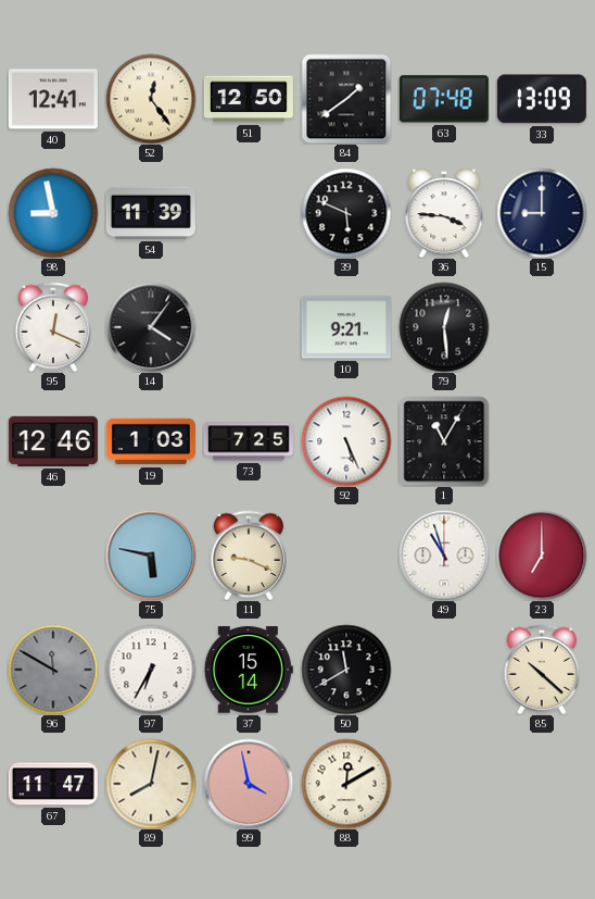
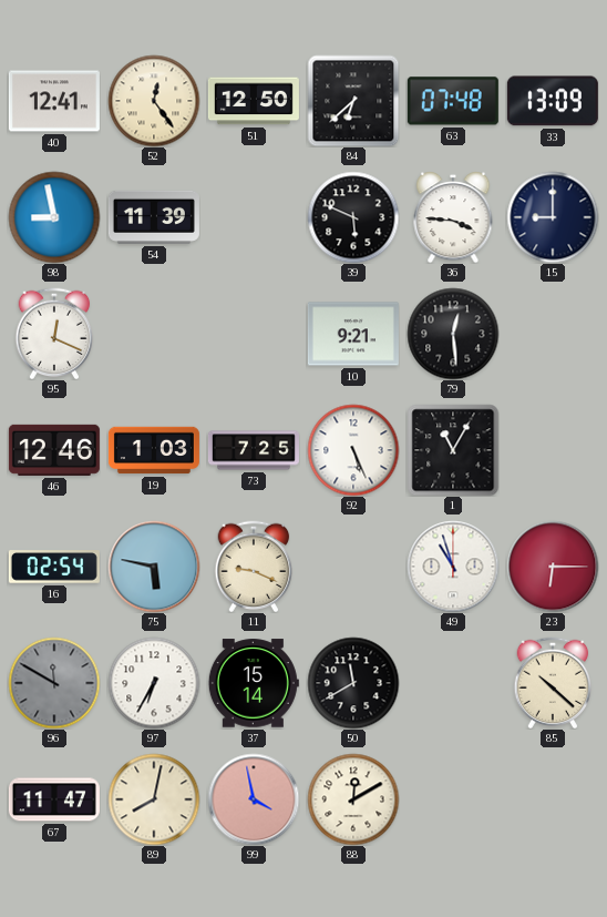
84: 1:39 -> 6:38
14: 4:06 -> none
16: none -> 02:54
23: 7:00 -> 6:15
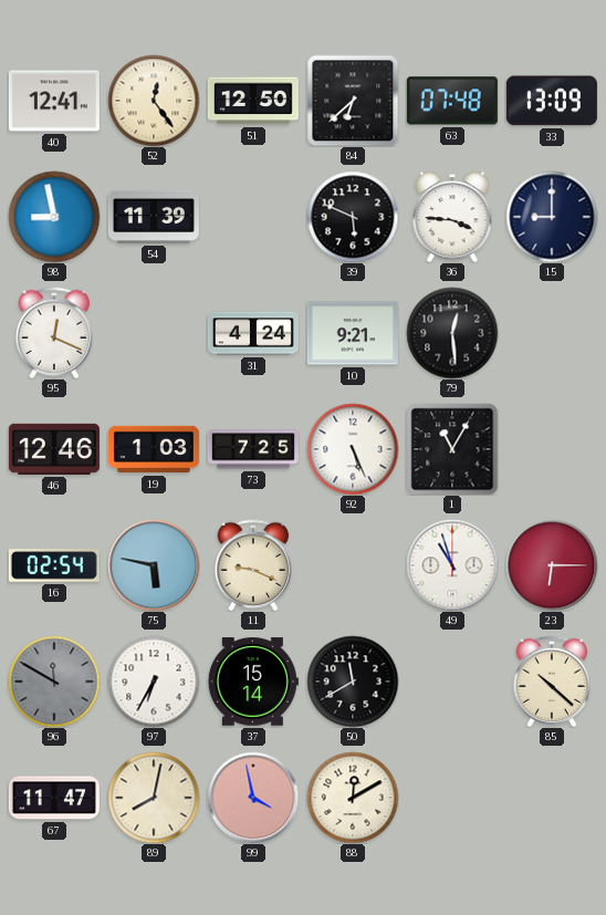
31: none -> 4:24
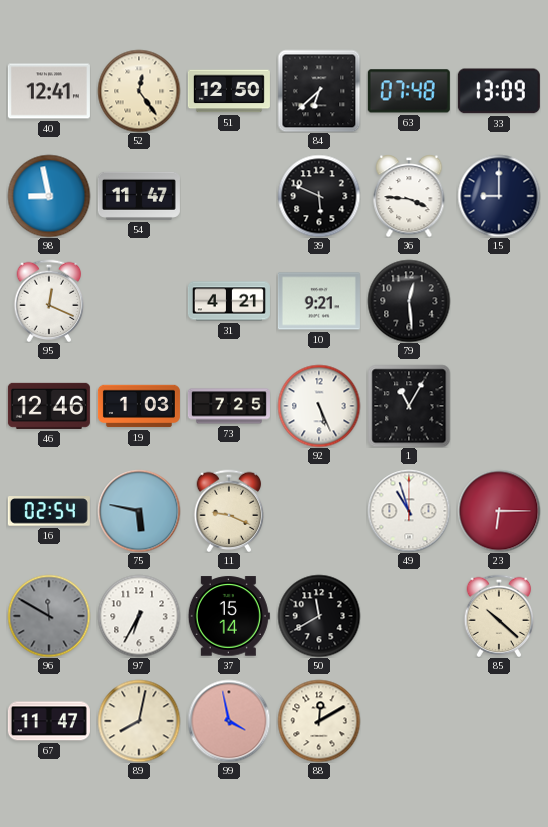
54: 11:39 -> 11:47
31: 4:24 -> 4:21
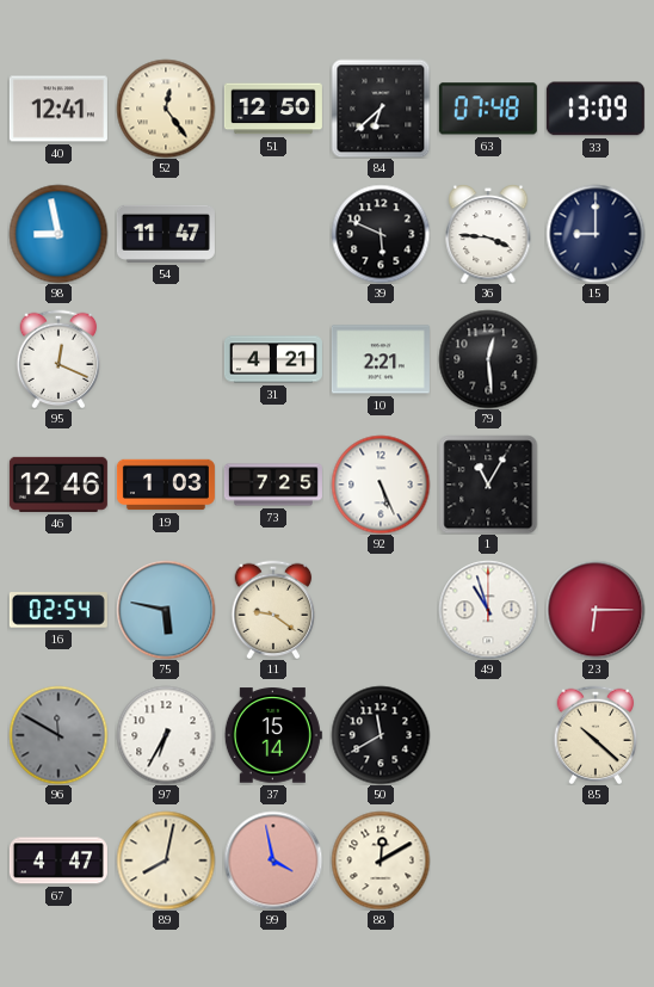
10: 9:21 -> 2:21
11: 9:19 -> 9:21
67: 11:47 -> 4:47
